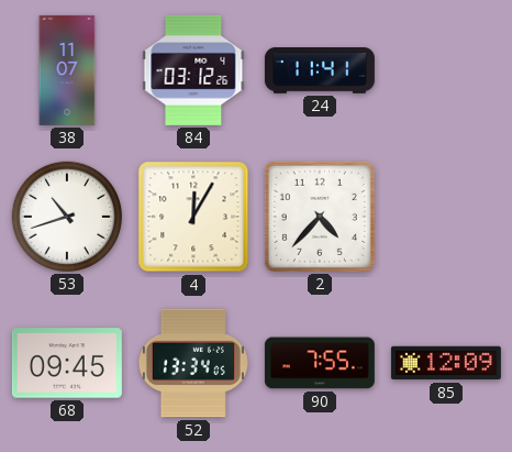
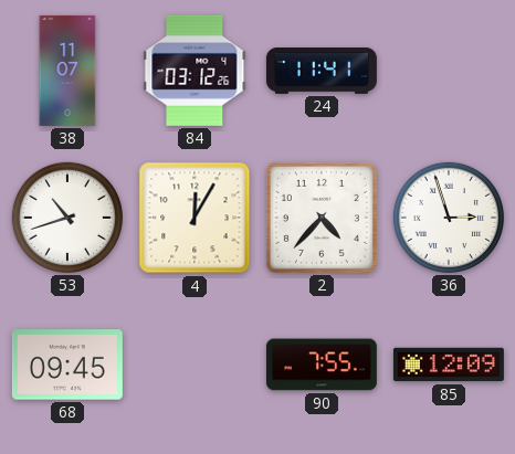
36: none -> 2:57
52: 13:34 -> none
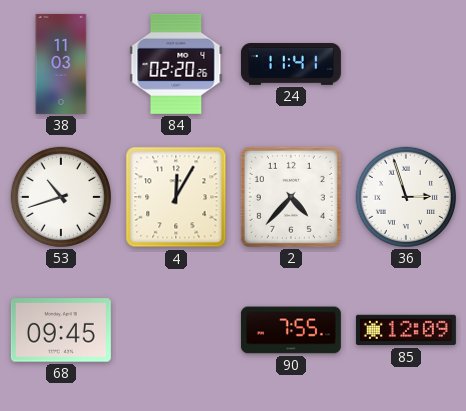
38: 11:07 -> 11:03
84: 03:12 -> 02:20
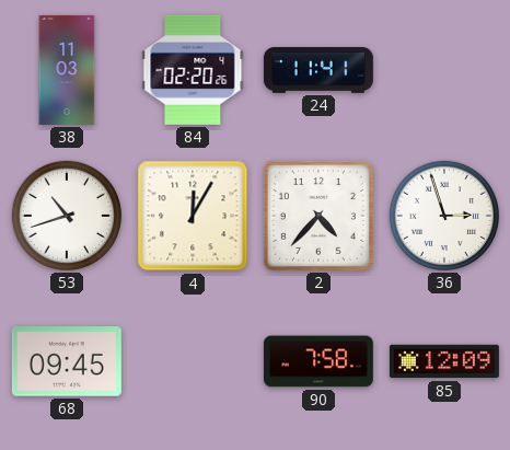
90: 7:55 -> 7:58
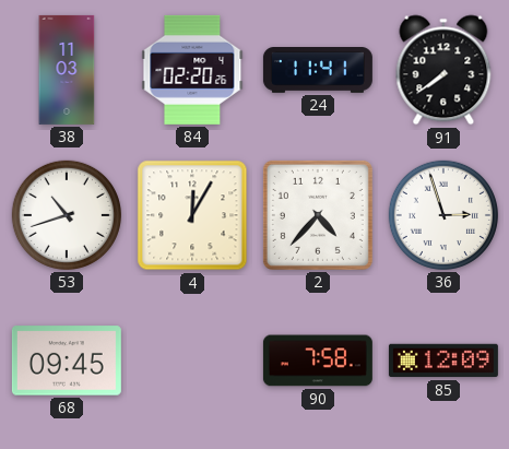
91: none -> 7:39
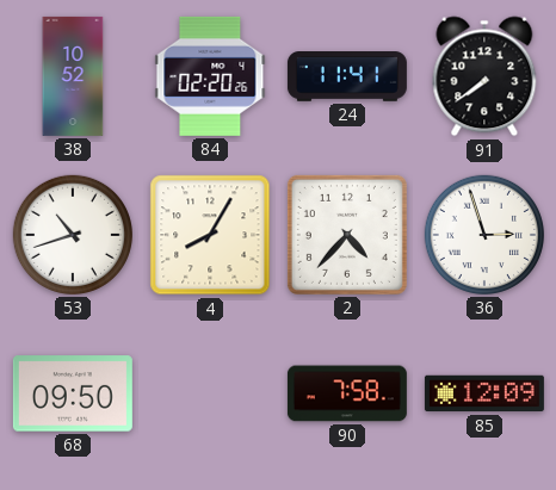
38: 11:03 -> 10:52
4: 12:05 -> 8:05
68: 09:45 -> 09:50
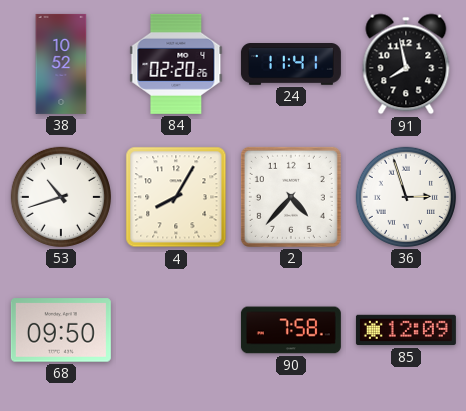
91: 7:39 -> 7:58
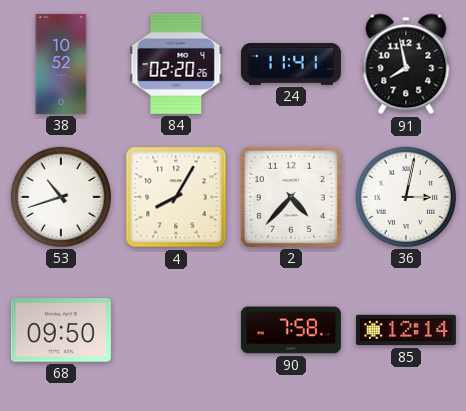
36: 2:57 -> 3:02
85: 12:09 -> 12:14
